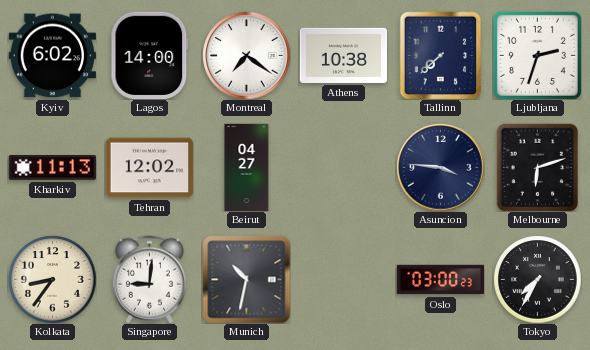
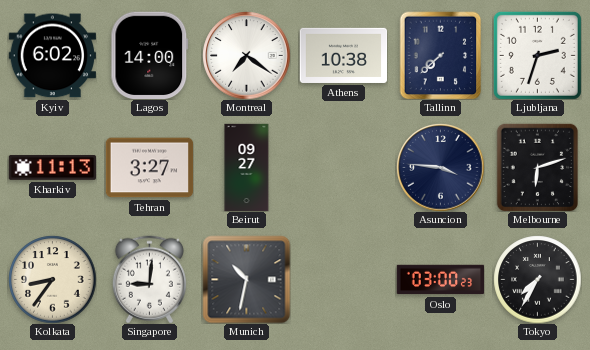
Tehran: 12:02 -> 3:27
Beirut: 04:27 -> 09:27
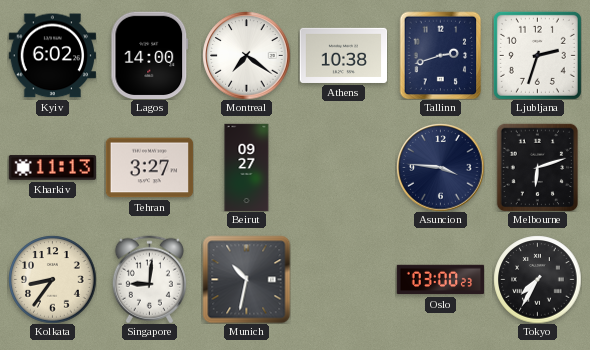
Tallinn: 7:38 -> 2:42
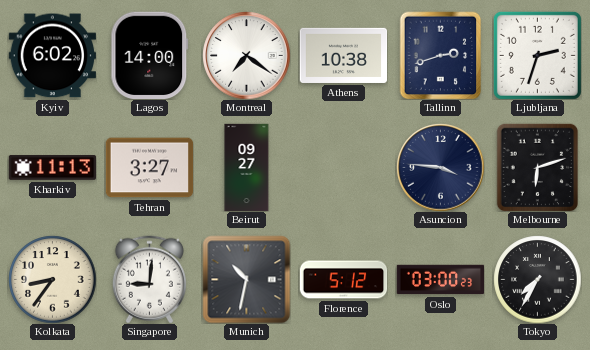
Florence: none -> 5:12
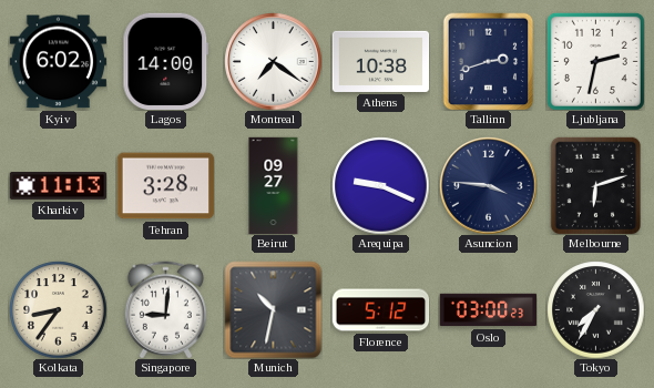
Ljubljana: 2:33 -> 2:32
Tehran: 3:27 -> 3:28
Arequipa: none -> 9:19
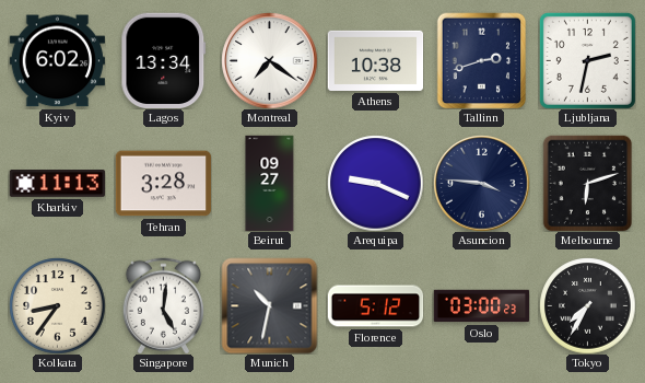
Lagos: 14:00 -> 13:34
Singapore: 9:01 -> 5:01
